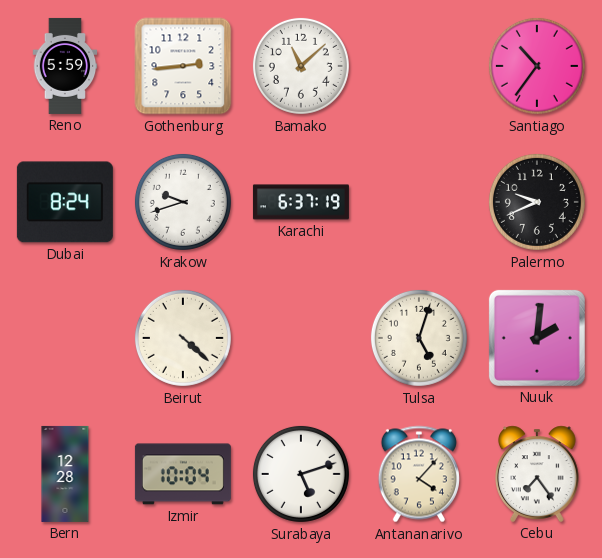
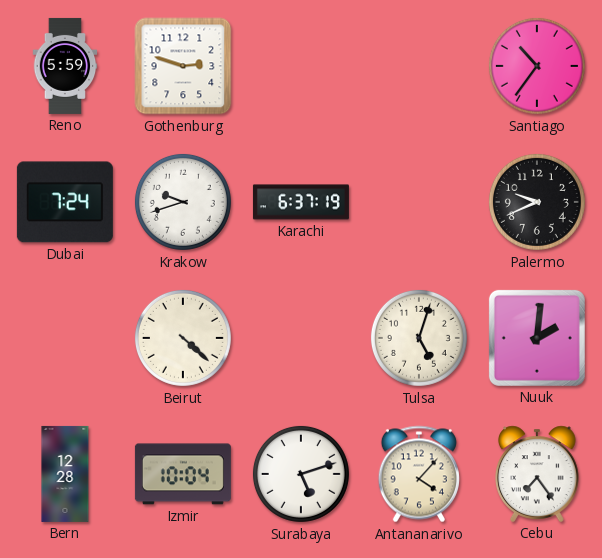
Gothenburg: 2:44 -> 2:48
Bamako: 11:08 -> none
Dubai: 8:24 -> 7:24
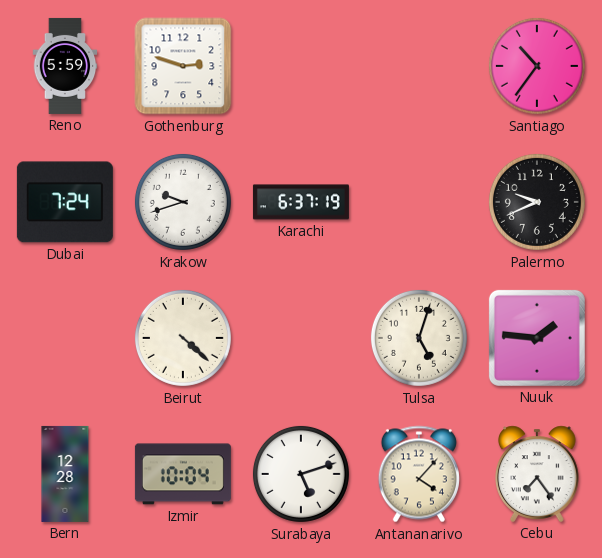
Nuuk: 2:01 -> 1:46
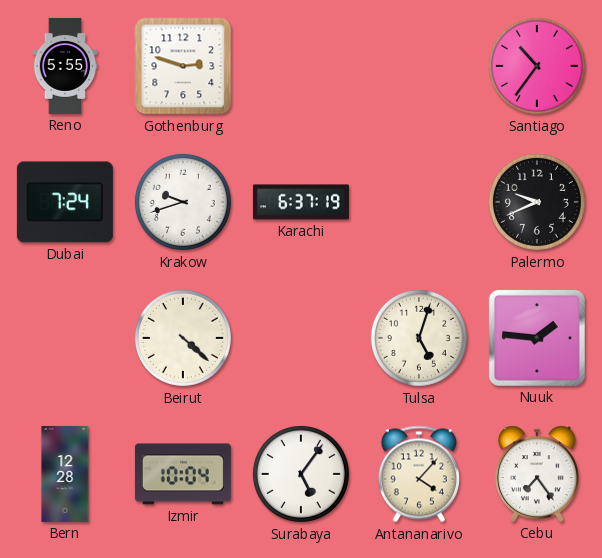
Reno: 5:59 -> 5:55
Surabaya: 5:12 -> 5:06
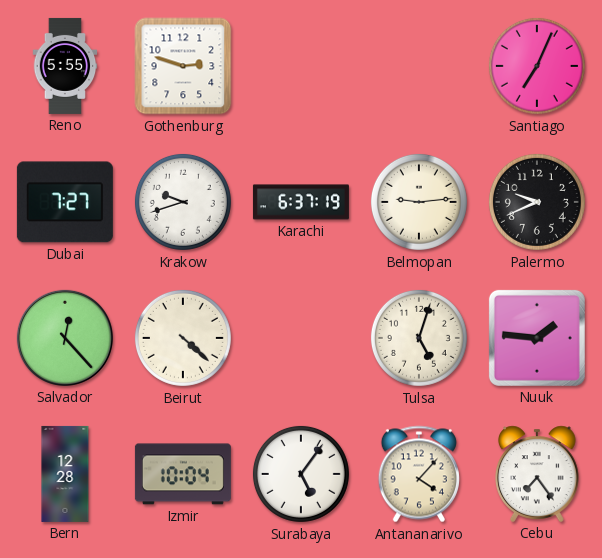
Santiago: 10:36 -> 7:04
Dubai: 7:24 -> 7:27
Belmopan: none -> 9:14
Salvador: none -> 12:23
